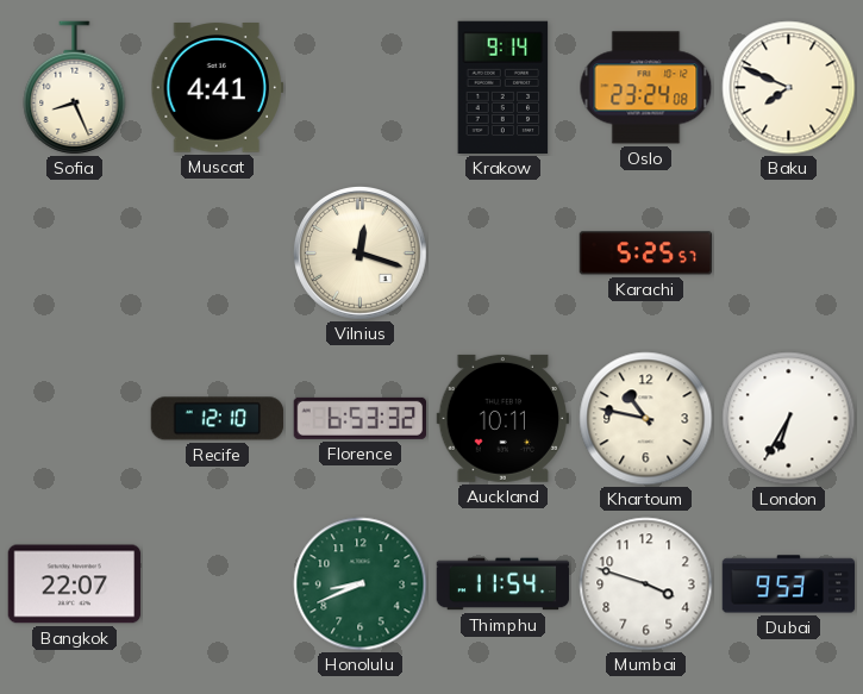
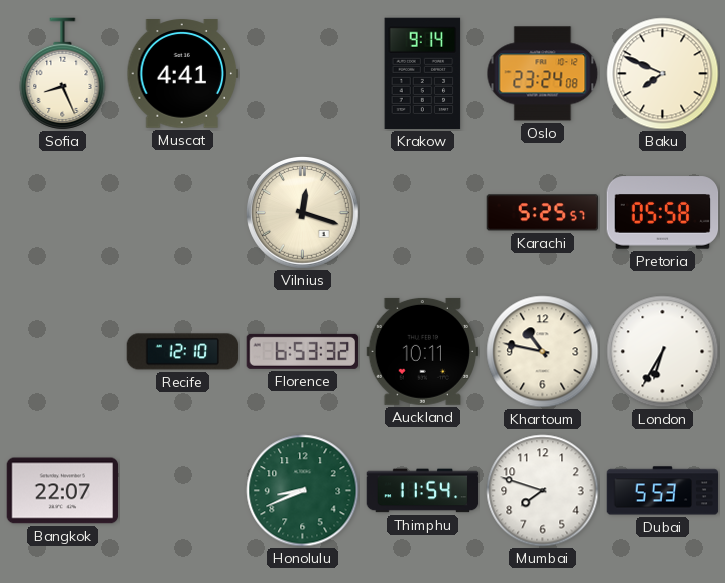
Pretoria: none -> 05:58
Mumbai: 3:48 -> 7:48
Dubai: 9:53 -> 5:53
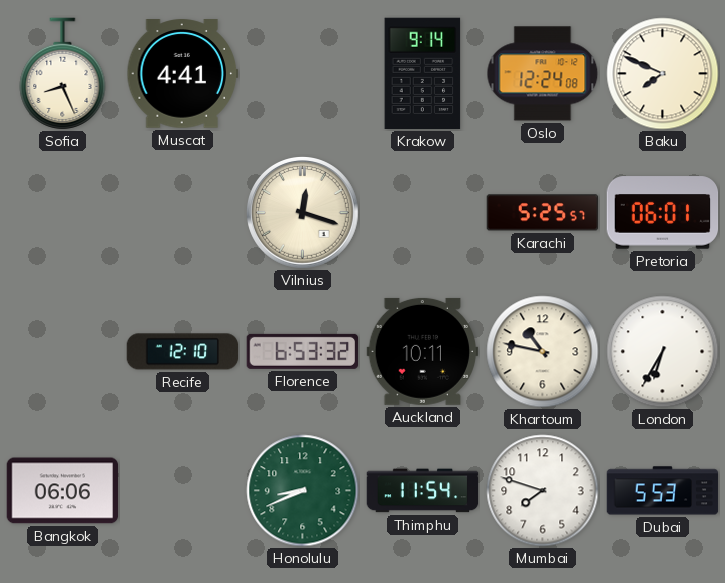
Oslo: 23:24 -> 12:24
Pretoria: 05:58 -> 06:01
Bangkok: 22:07 -> 06:06
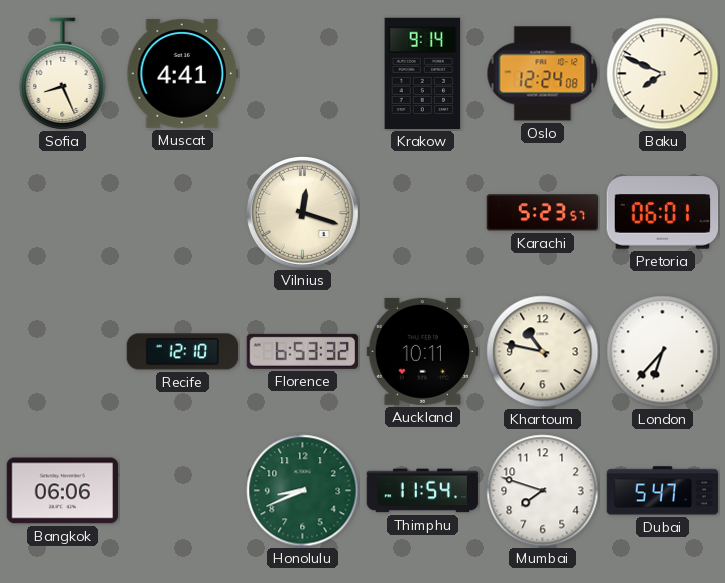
Karachi: 5:25 -> 5:23
London: 6:35 -> 6:37
Dubai: 5:53 -> 5:47
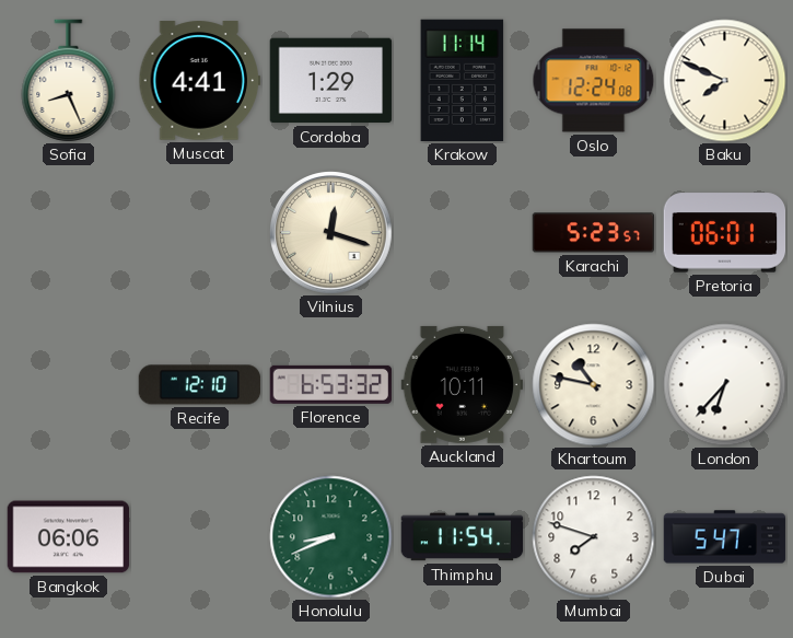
Cordoba: none -> 1:29
Krakow: 9:14 -> 11:14
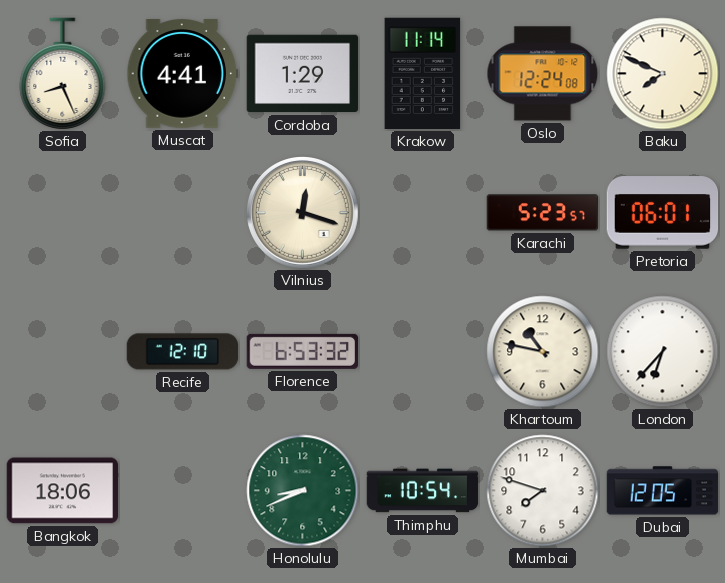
Auckland: 10:11 -> none
Bangkok: 06:06 -> 18:06
Thimphu: 11:54 -> 10:54
Dubai: 5:47 -> 12:05
